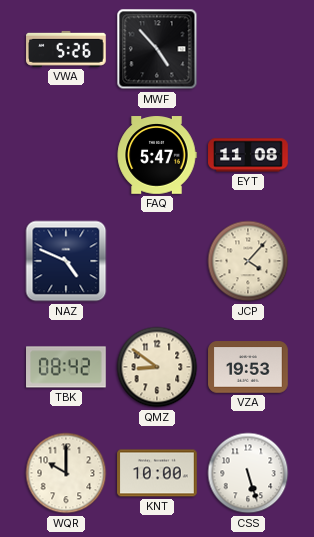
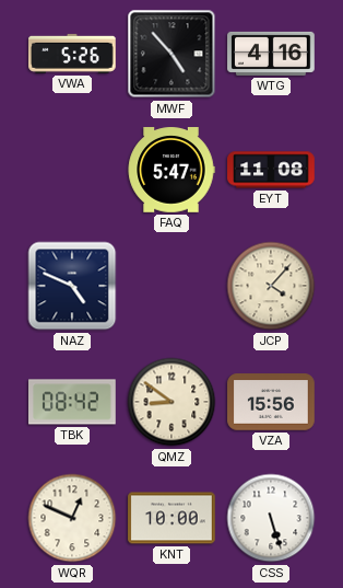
WTG: none -> 4:16
VZA: 19:53 -> 15:56
WQR: 10:00 -> 12:49
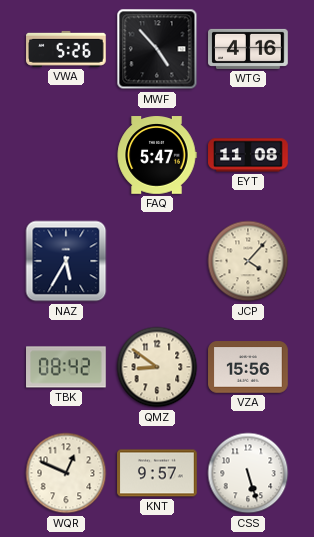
NAZ: 4:49 -> 5:35
KNT: 10:00 -> 9:57
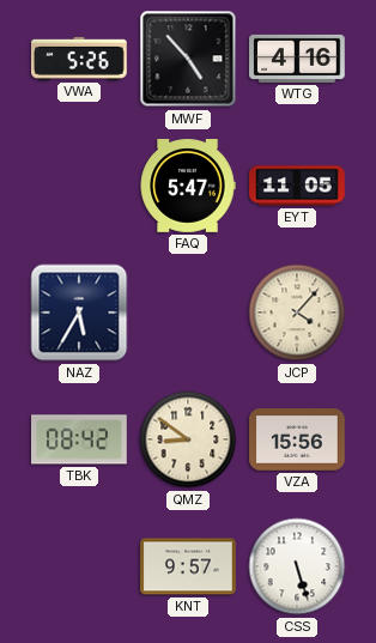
EYT: 11:08 -> 11:05
WQR: 12:49 -> none
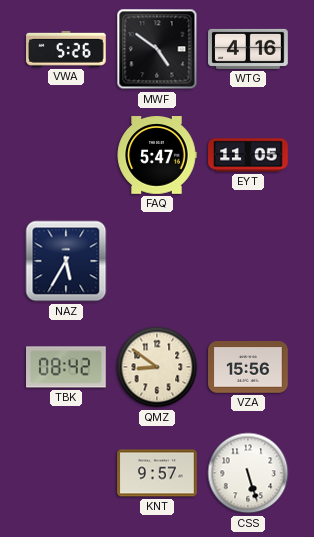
MWF: 4:53 -> 4:51
JCP: 4:07 -> none
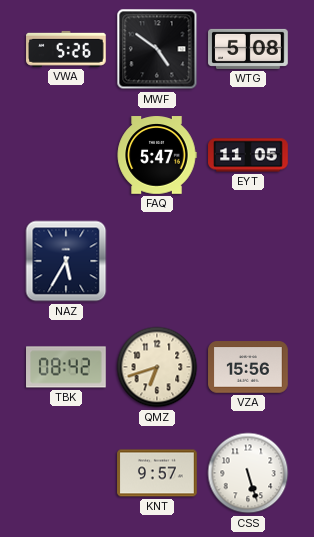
WTG: 4:16 -> 5:08
QMZ: 8:51 -> 6:42
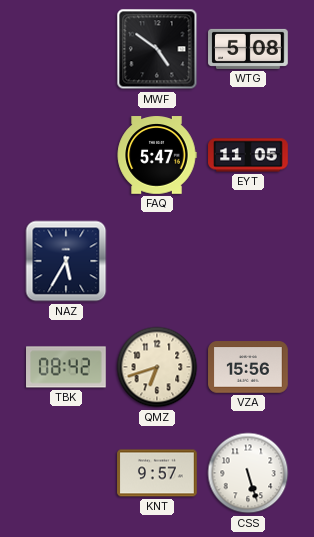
VWA: 5:26 -> none
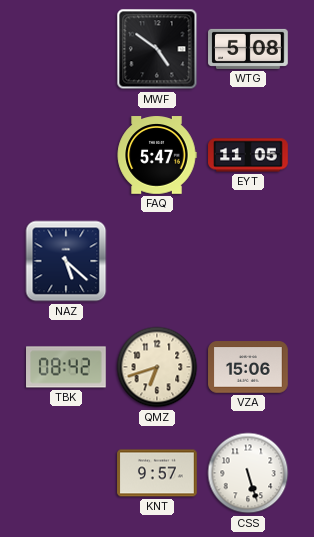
NAZ: 5:35 -> 5:22
VZA: 15:56 -> 15:06
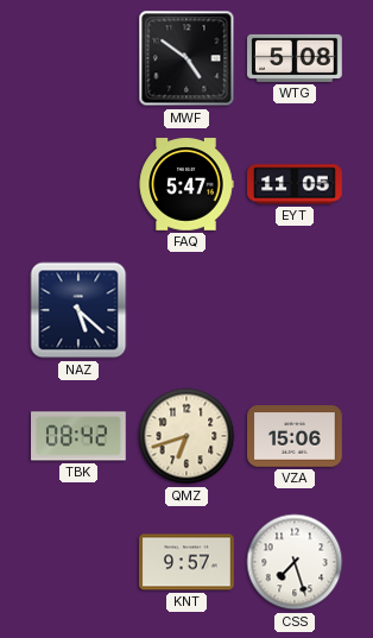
CSS: 5:27 -> 7:27
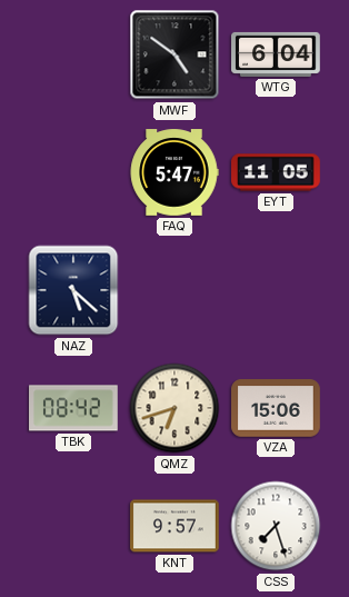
WTG: 5:08 -> 6:04
